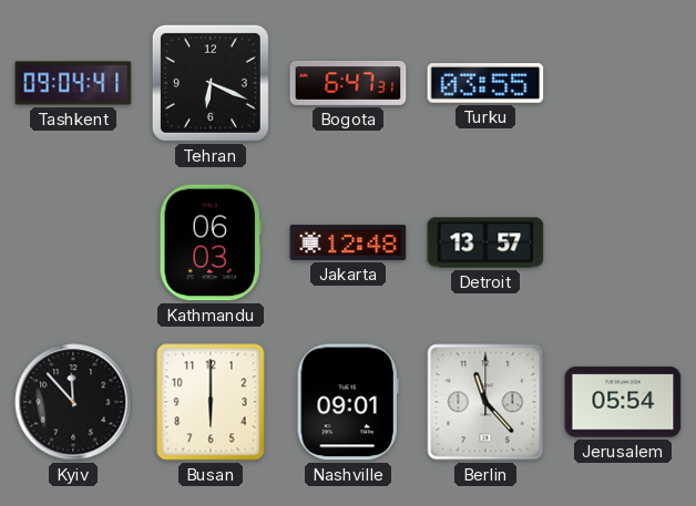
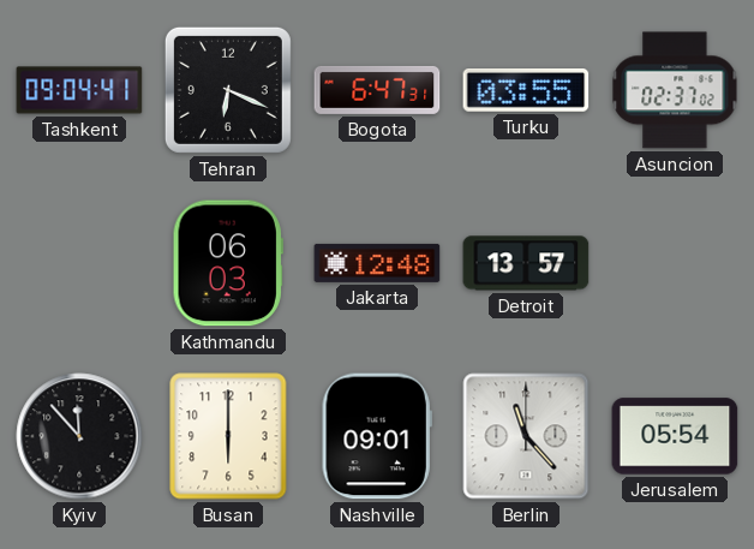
Asuncion: none -> 02:37
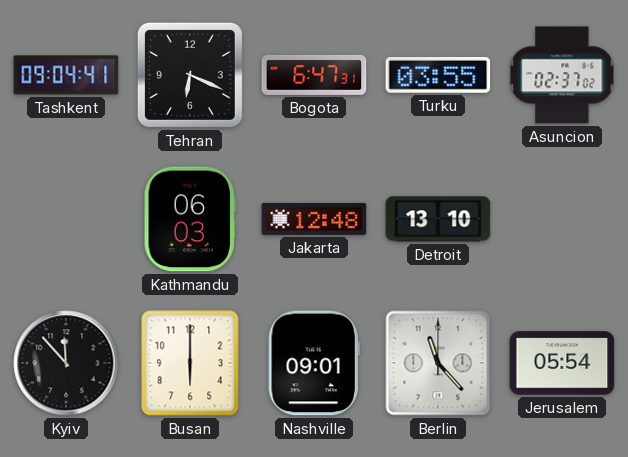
Detroit: 13:57 -> 13:10
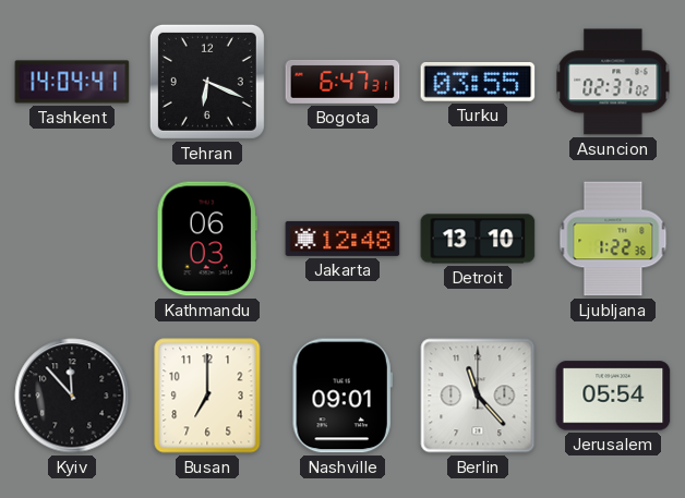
Tashkent: 09:04 -> 14:04
Ljubljana: none -> 1:22
Busan: 6:00 -> 7:00
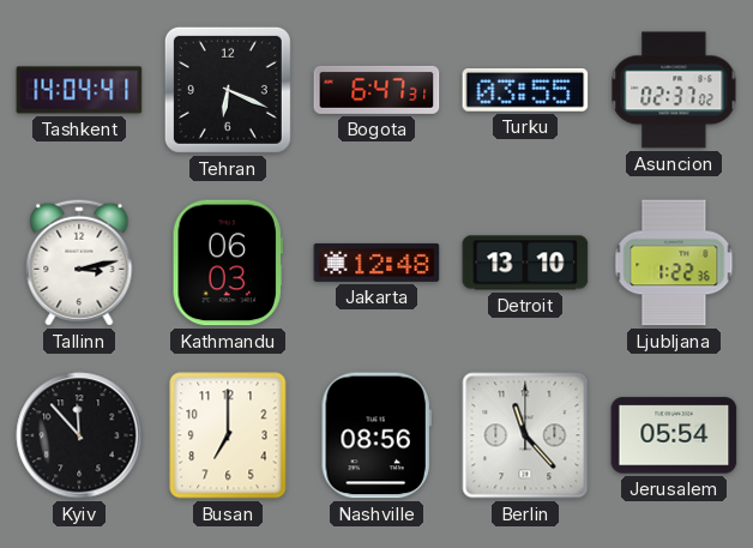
Tallinn: none -> 3:13
Nashville: 09:01 -> 08:56
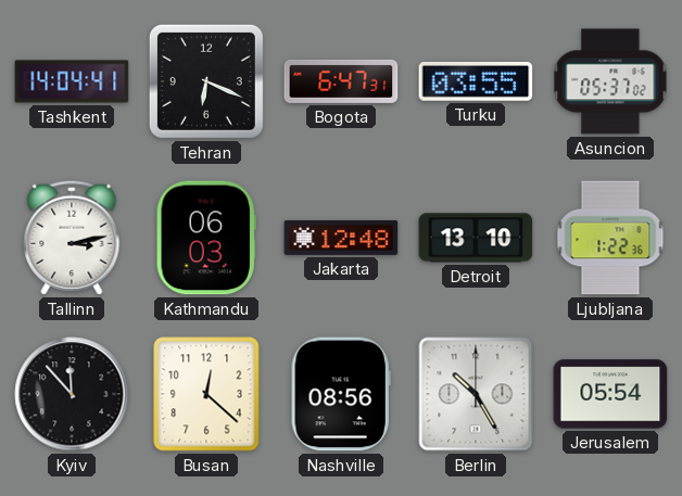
Asuncion: 02:37 -> 05:37
Busan: 7:00 -> 12:22
Berlin: 11:23 -> 10:25
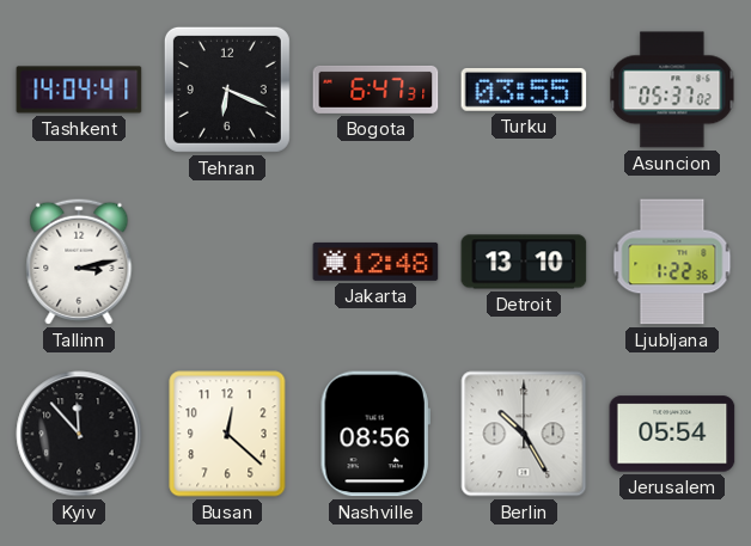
Kathmandu: 06:03 -> none
